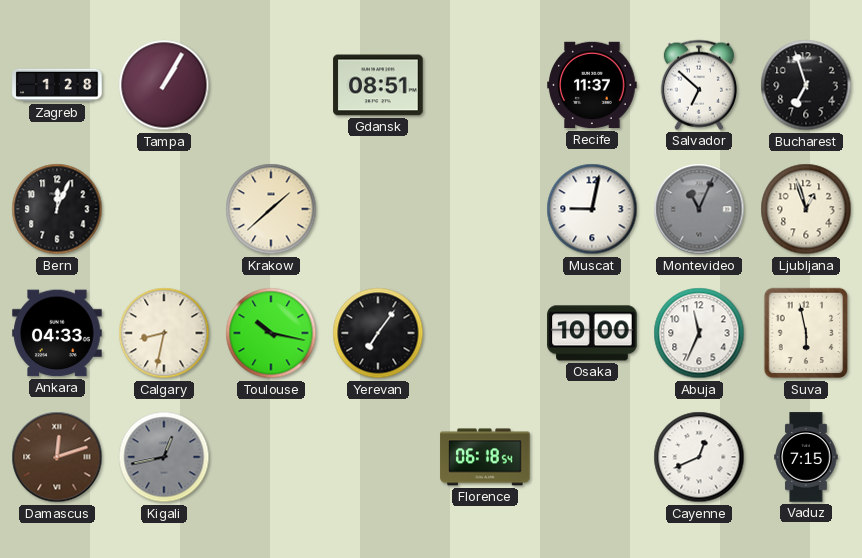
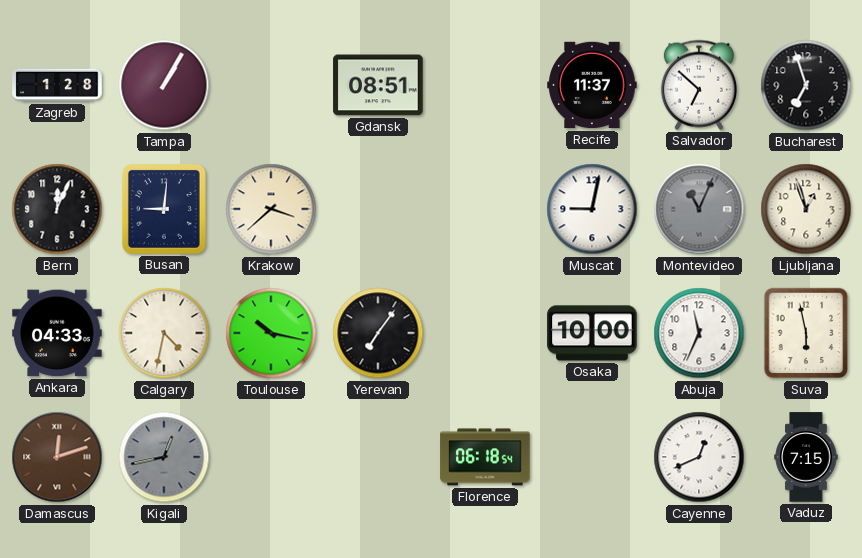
Busan: none -> 9:01
Krakow: 1:38 -> 3:38
Calgary: 8:32 -> 4:32
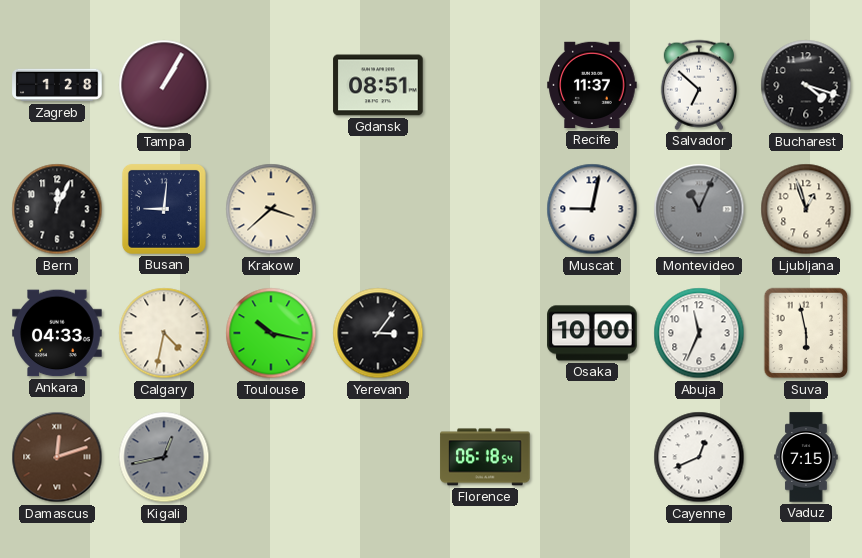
Bucharest: 6:57 -> 4:18
Yerevan: 7:06 -> 3:06
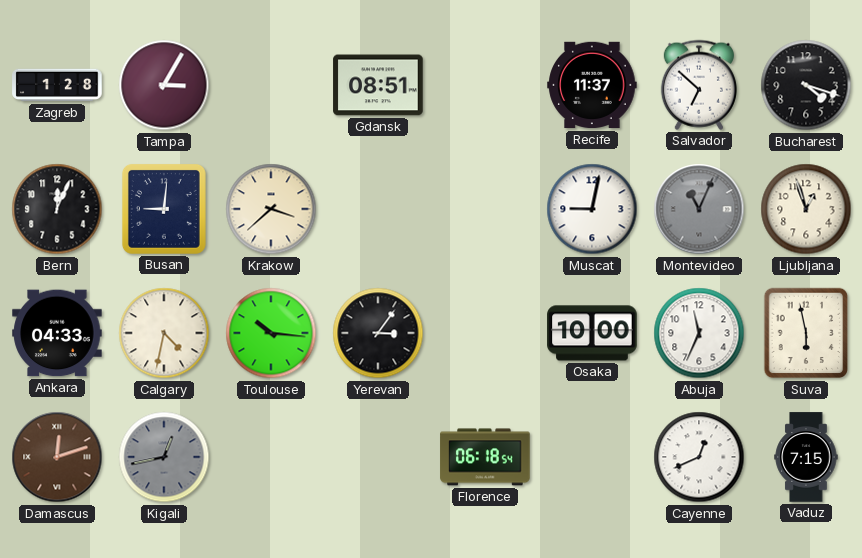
Tampa: 1:05 -> 3:05
Toulouse: 10:17 -> 10:16
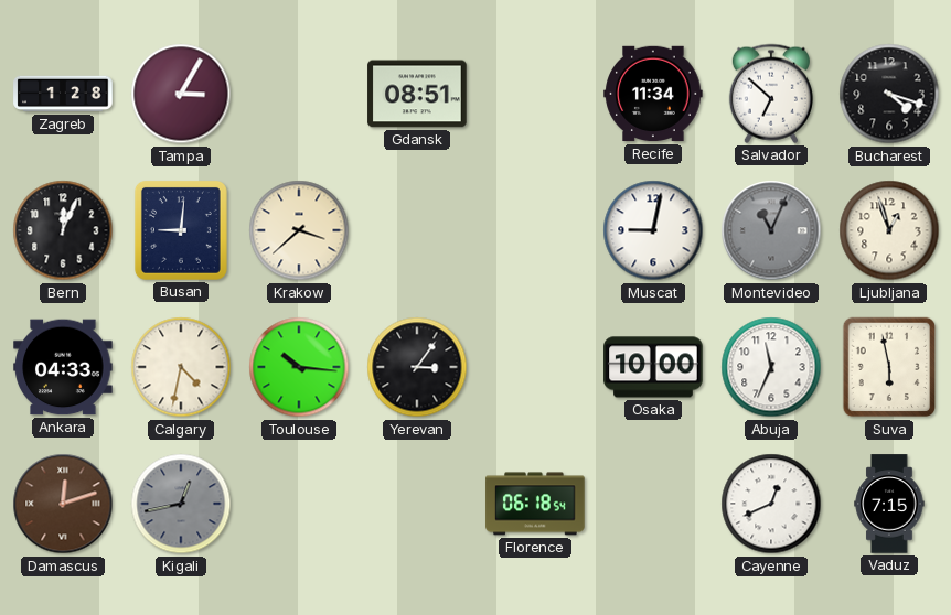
Recife: 11:37 -> 11:34
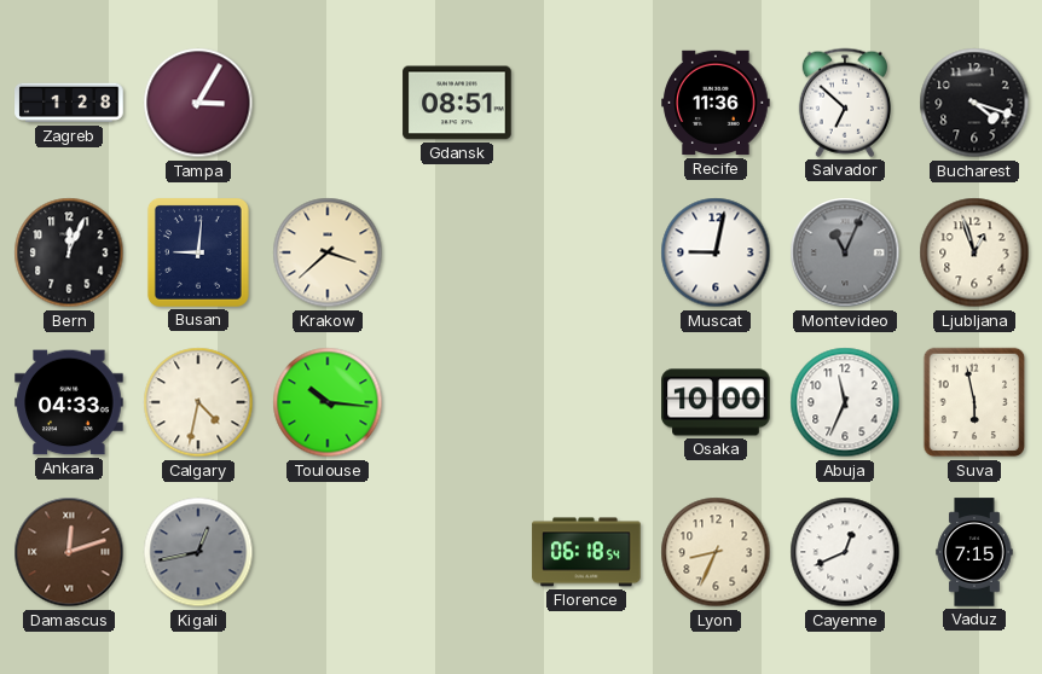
Recife: 11:34 -> 11:36
Yerevan: 3:06 -> none
Lyon: none -> 8:34
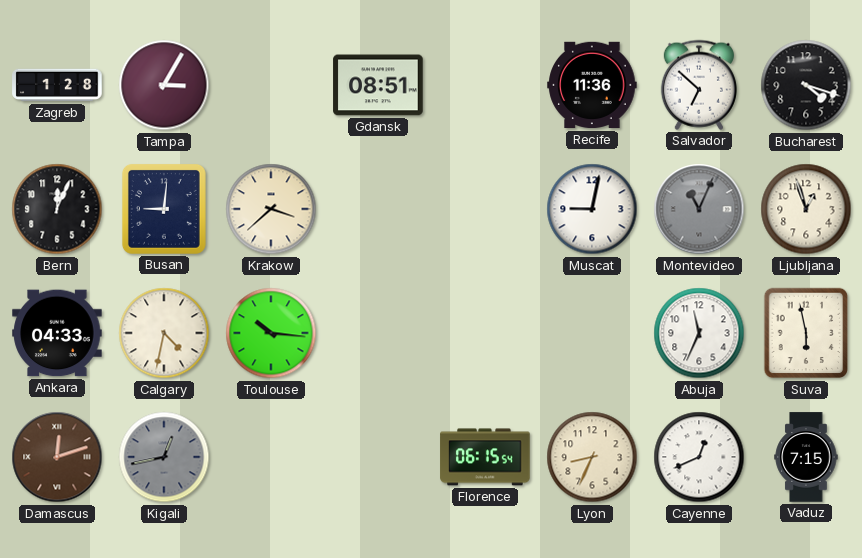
Osaka: 10:00 -> none
Florence: 06:18 -> 06:15
